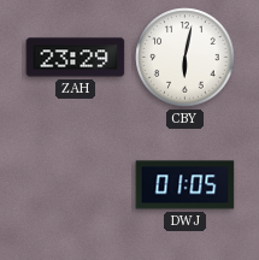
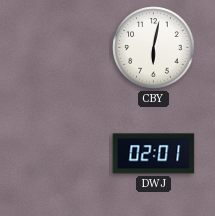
ZAH: 23:29 -> none
DWJ: 01:05 -> 02:01
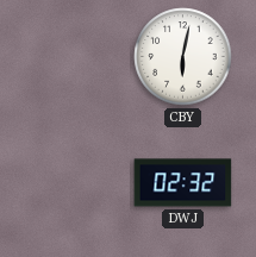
DWJ: 02:01 -> 02:32
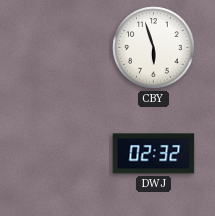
CBY: 6:02 -> 5:57
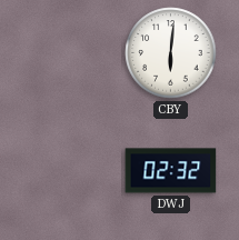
CBY: 5:57 -> 6:01
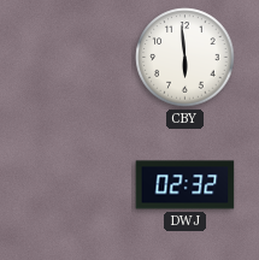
CBY: 6:01 -> 5:59
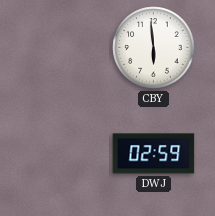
DWJ: 02:32 -> 02:59
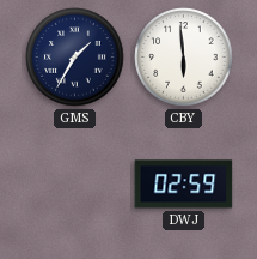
GMS: none -> 1:35
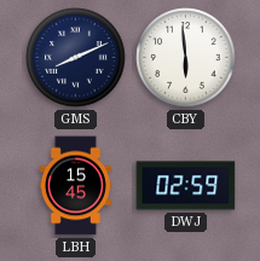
GMS: 1:35 -> 8:11
LBH: none -> 15:45
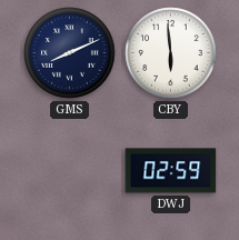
LBH: 15:45 -> none
